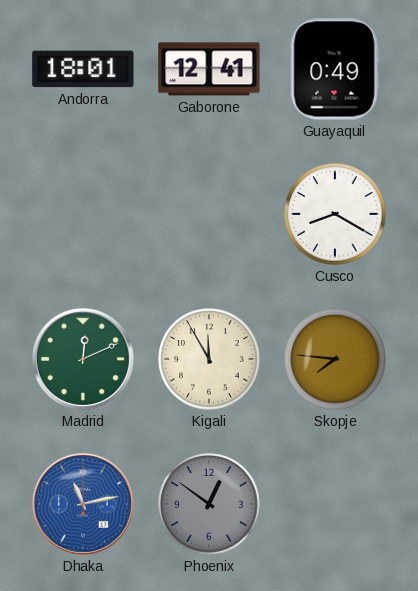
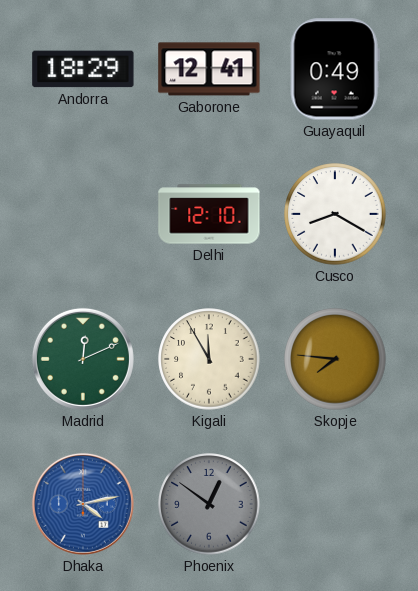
Andorra: 18:01 -> 18:29
Delhi: none -> 12:10
Dhaka: 11:13 -> 4:13
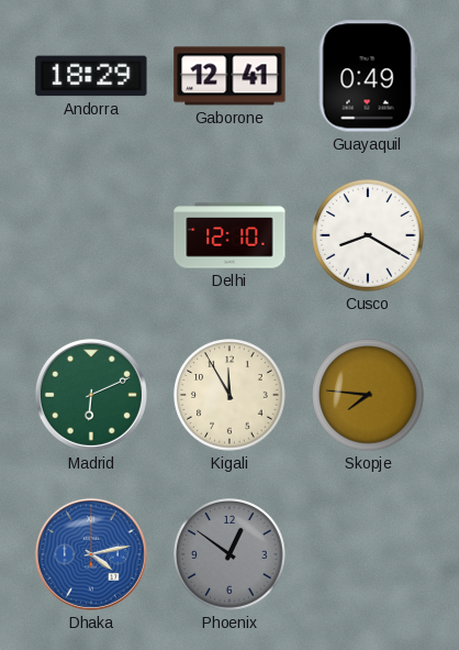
Madrid: 12:11 -> 6:11
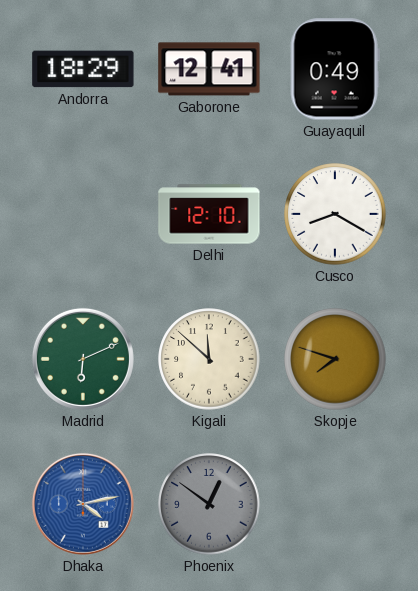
Kigali: 11:55 -> 11:52
Skopje: 7:46 -> 7:48
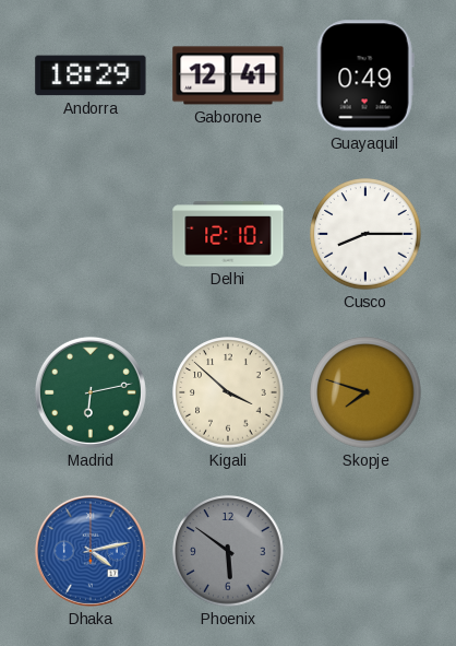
Cusco: 8:20 -> 8:15
Madrid: 6:11 -> 6:13
Kigali: 11:52 -> 3:52
Phoenix: 12:51 -> 5:51
